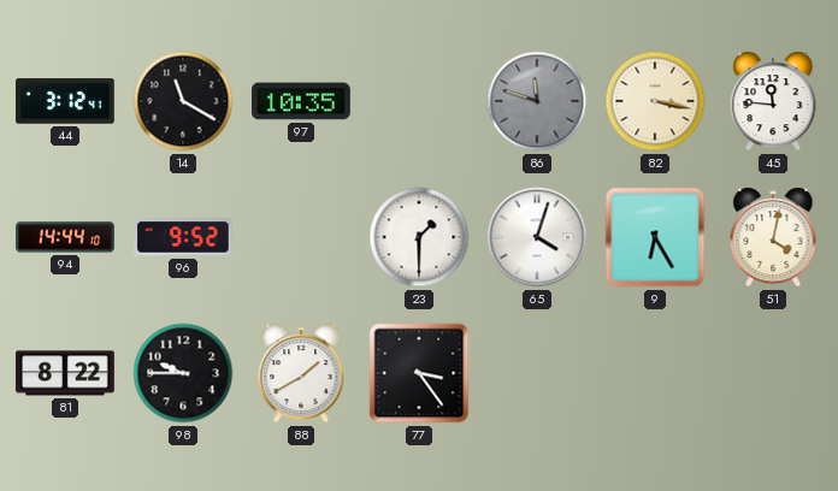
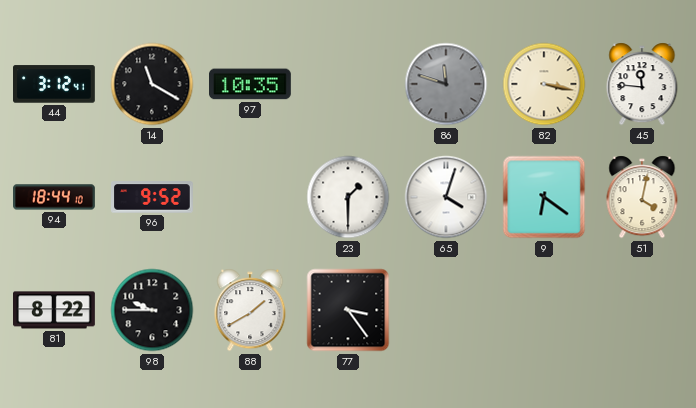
94: 14:44 -> 18:44
9: 6:25 -> 6:21
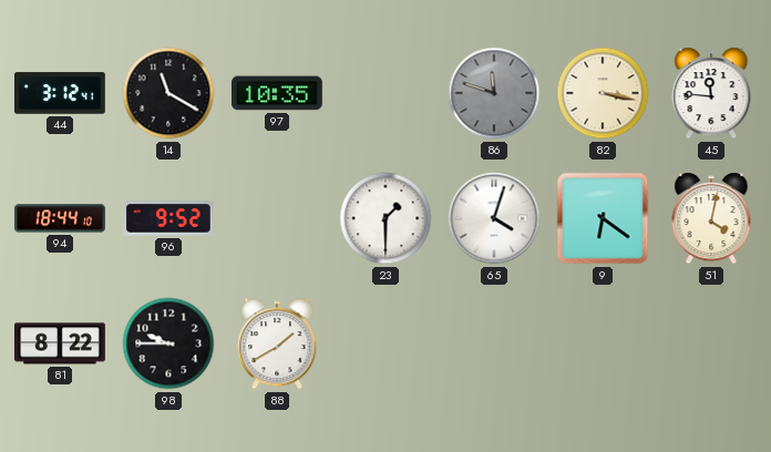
77: 3:24 -> none
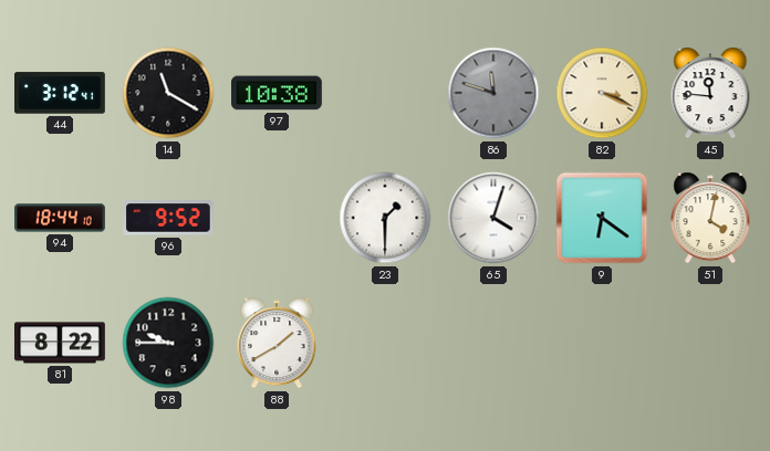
97: 10:35 -> 10:38
82: 3:17 -> 3:19
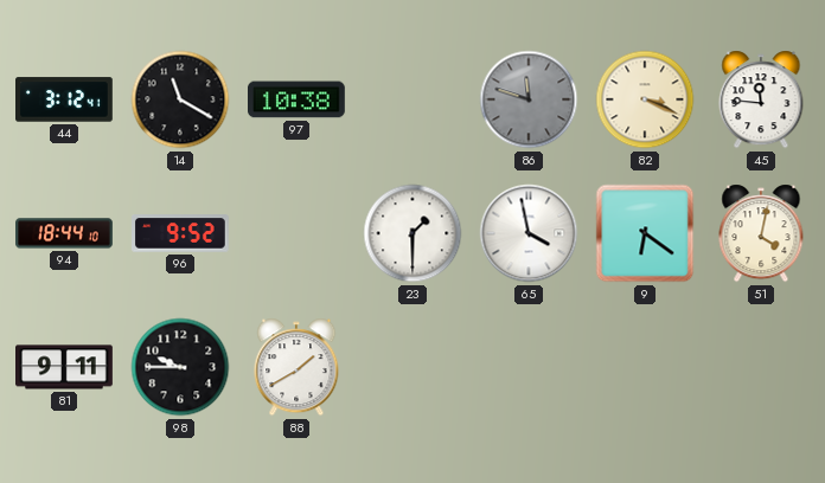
65: 4:03 -> 3:58
81: 8:22 -> 9:11
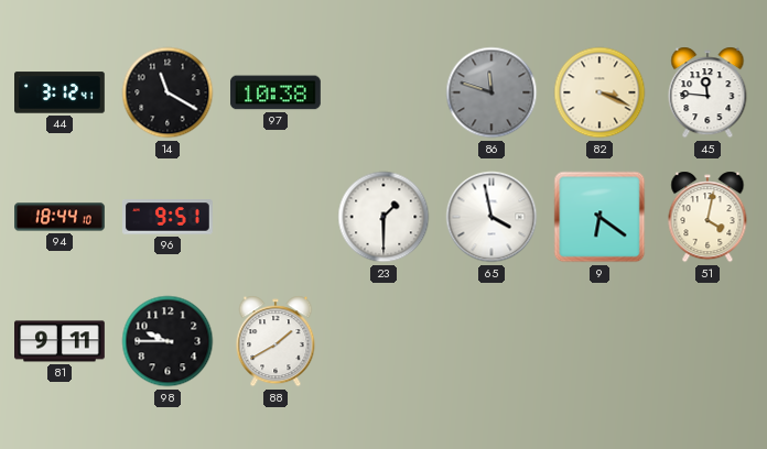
96: 9:52 -> 9:51
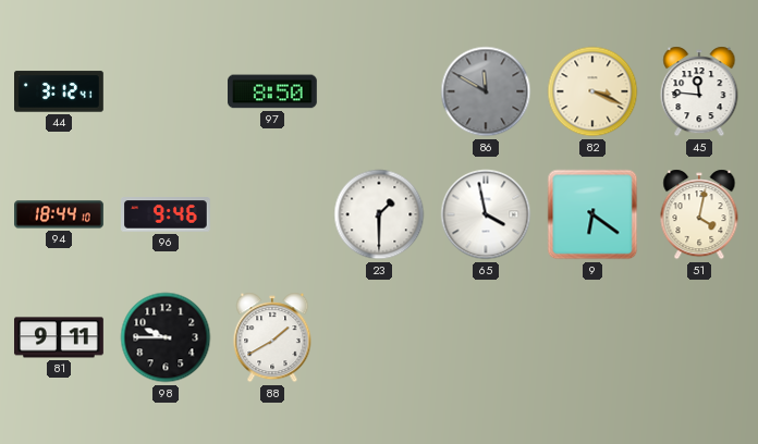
14: 11:20 -> none
97: 10:38 -> 8:50
86: 11:48 -> 11:50
96: 9:51 -> 9:46
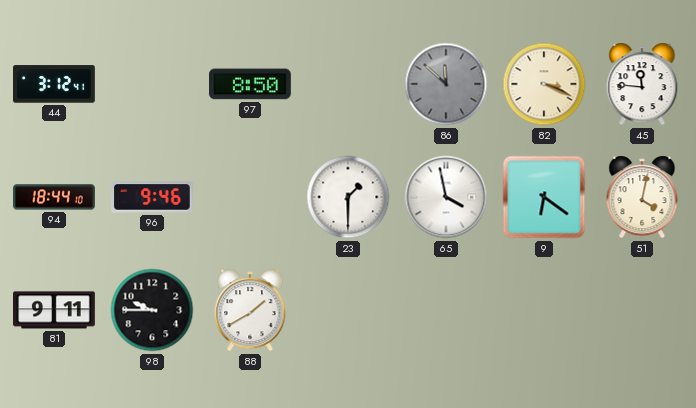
86: 11:50 -> 11:52
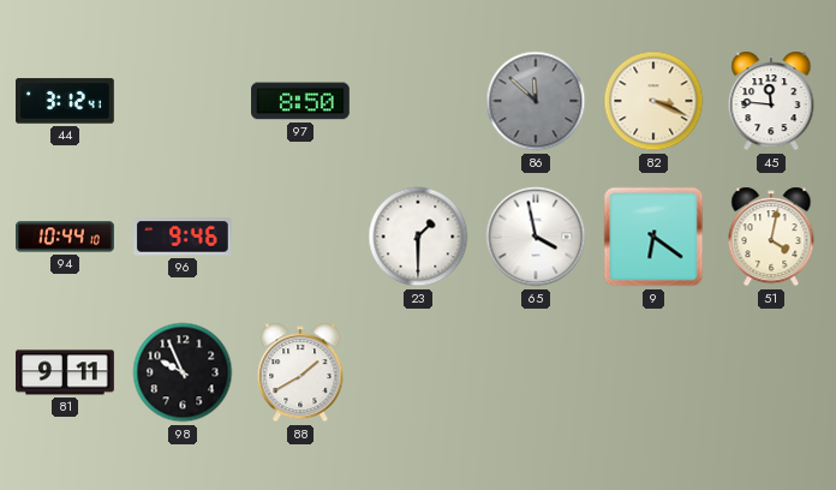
94: 18:44 -> 10:44
98: 9:45 -> 9:56
